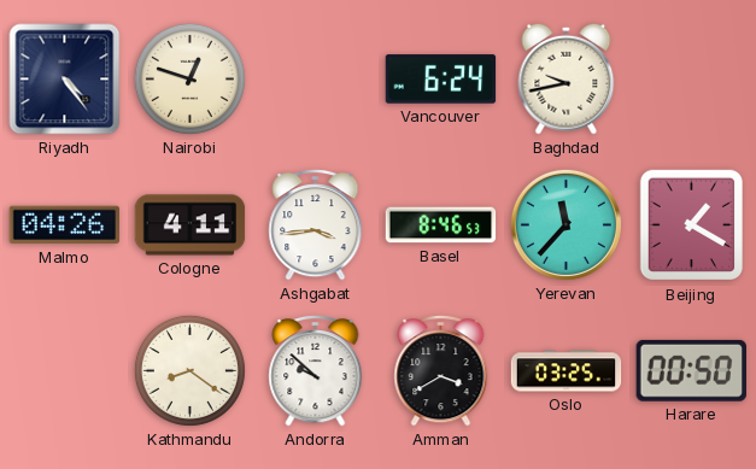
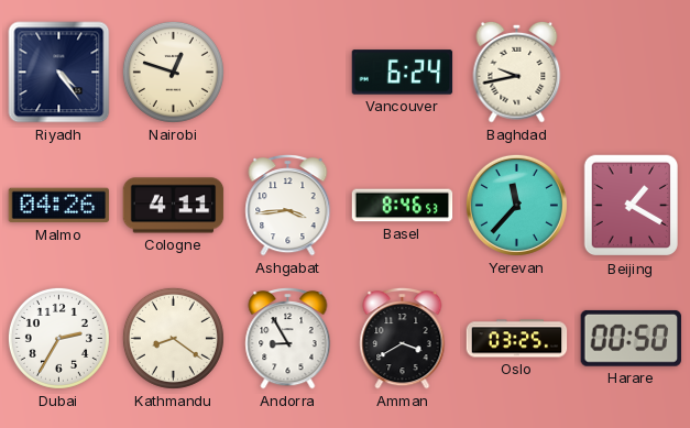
Dubai: none -> 2:35
Andorra: 9:52 -> 8:55
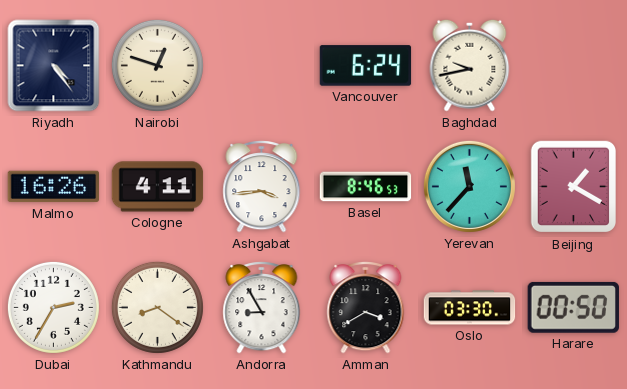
Malmo: 04:26 -> 16:26
Oslo: 03:25 -> 03:30
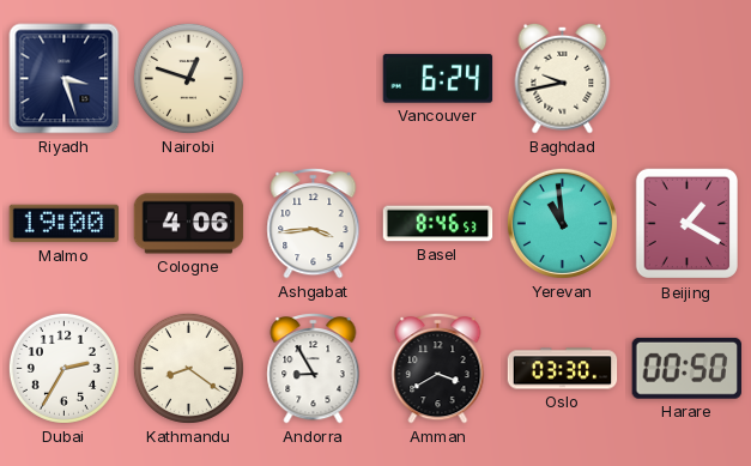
Riyadh: 4:24 -> 3:27
Malmo: 16:26 -> 19:00
Cologne: 4:11 -> 4:06
Yerevan: 11:37 -> 10:59
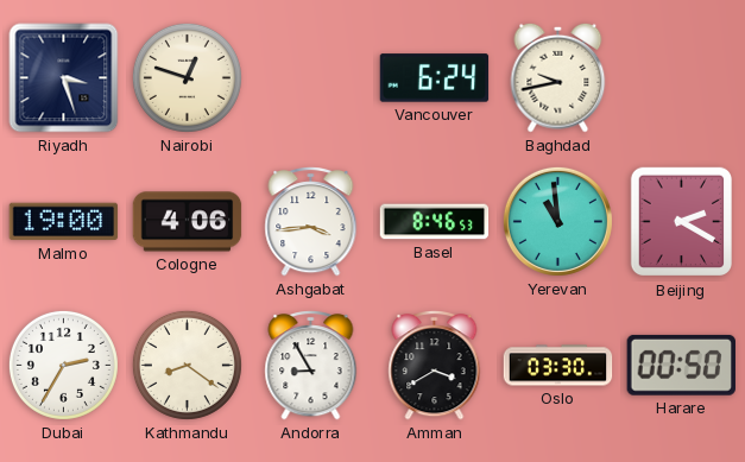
Beijing: 1:20 -> 2:20
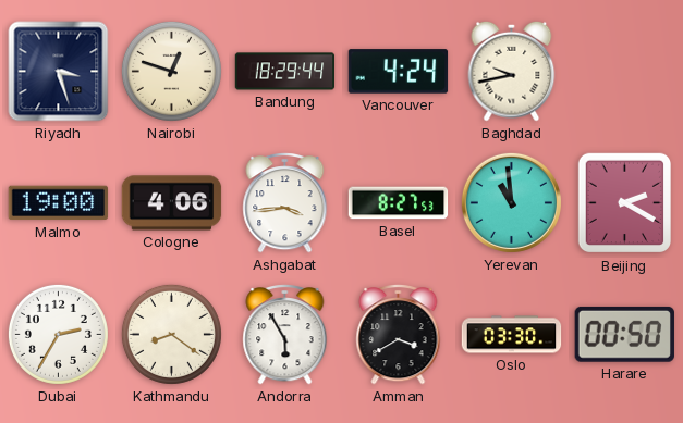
Bandung: none -> 18:29
Vancouver: 6:24 -> 4:24
Basel: 8:46 -> 8:27
Andorra: 8:55 -> 5:55
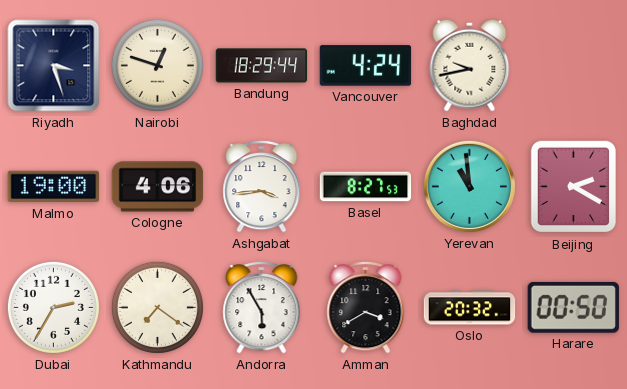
Kathmandu: 8:21 -> 7:21
Oslo: 03:30 -> 20:32
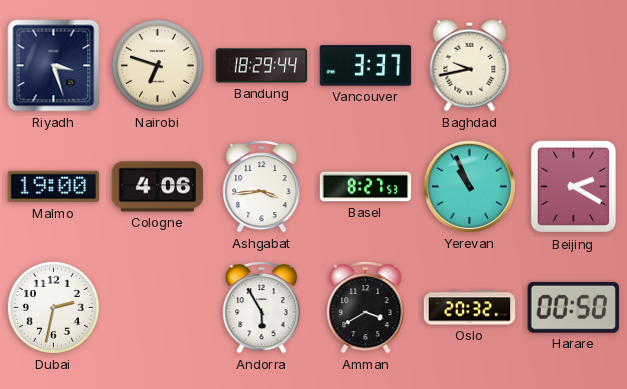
Nairobi: 12:48 -> 6:48
Vancouver: 4:24 -> 3:37
Yerevan: 10:59 -> 10:56
Dubai: 2:35 -> 2:32
Kathmandu: 7:21 -> none
